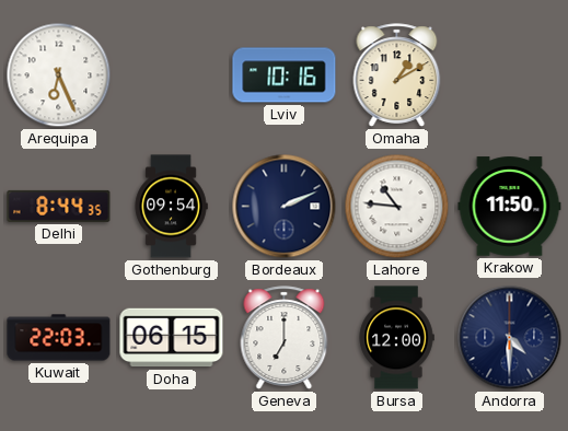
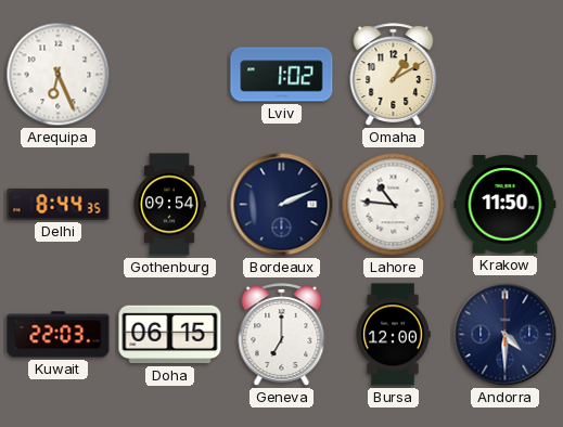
Lviv: 10:16 -> 1:02
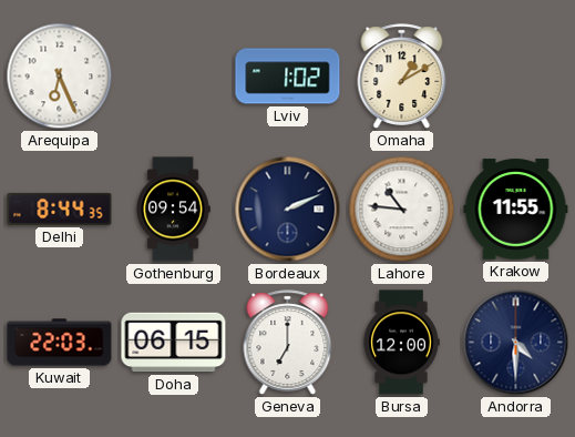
Krakow: 11:50 -> 11:55
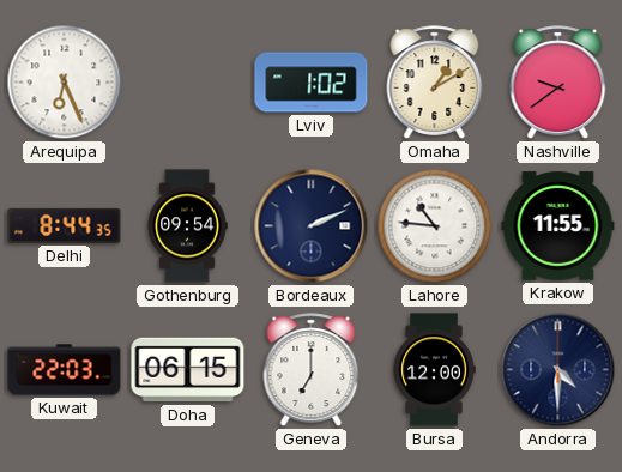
Nashville: none -> 9:39
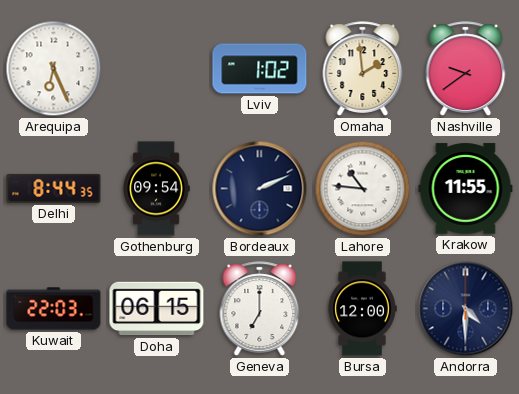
Omaha: 1:10 -> 1:59
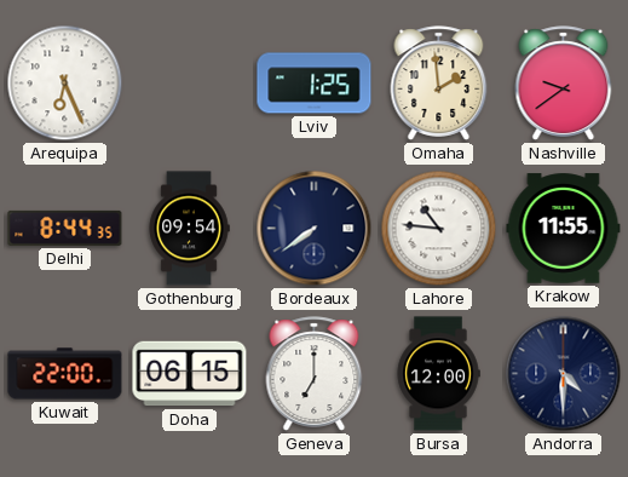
Lviv: 1:02 -> 1:25
Bordeaux: 2:11 -> 7:39
Kuwait: 22:03 -> 22:00
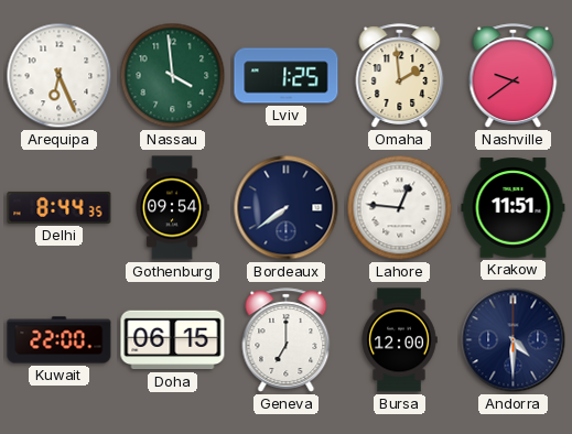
Nassau: none -> 3:59
Lahore: 10:46 -> 12:46
Krakow: 11:55 -> 11:51
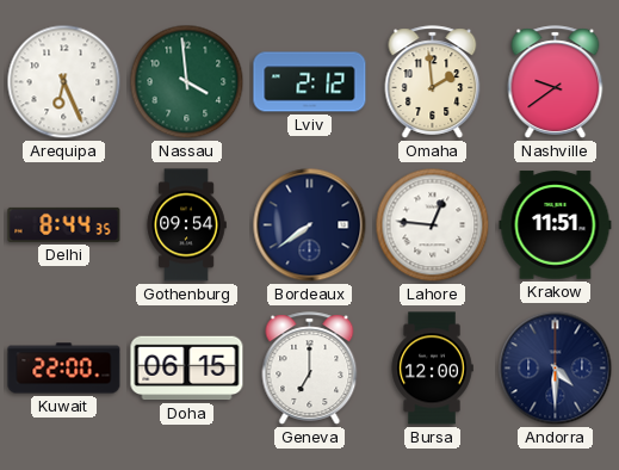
Lviv: 1:25 -> 2:12
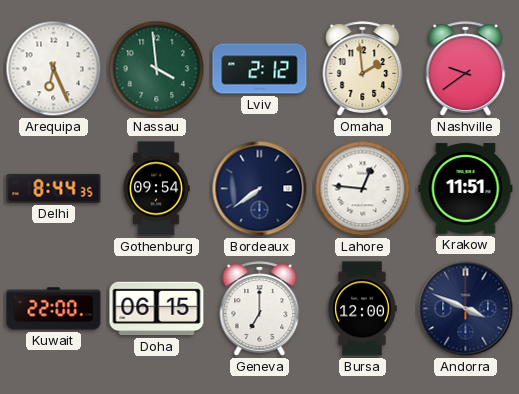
Andorra: 4:30 -> 3:49
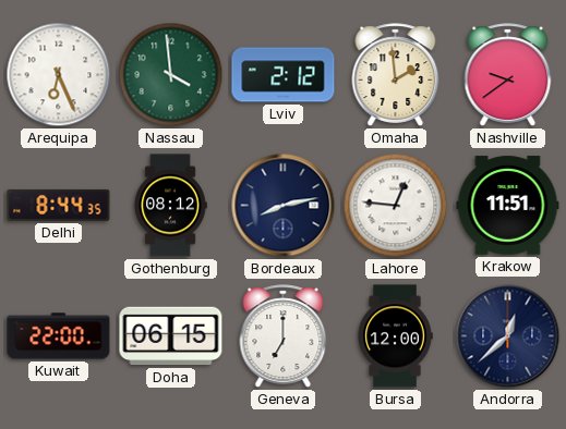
Gothenburg: 09:54 -> 08:12
Bordeaux: 7:39 -> 8:13
Andorra: 3:49 -> 12:38
